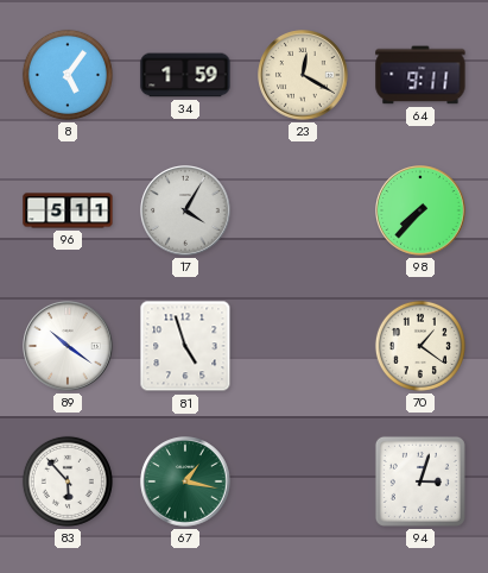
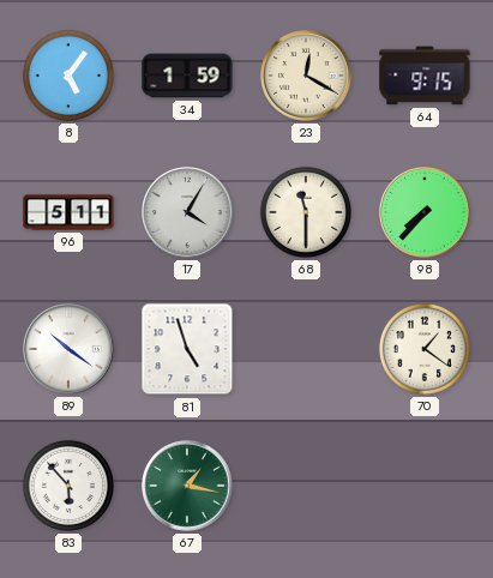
64: 9:11 -> 9:15
68: none -> 11:30
94: 3:03 -> none
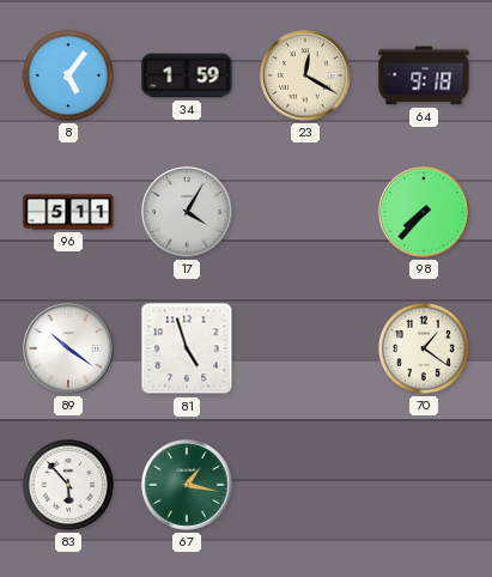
64: 9:15 -> 9:18
68: 11:30 -> none
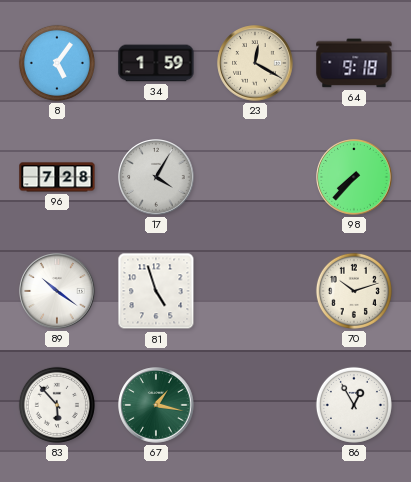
96: 5:11 -> 7:28
70: 1:21 -> 10:12
86: none -> 12:55
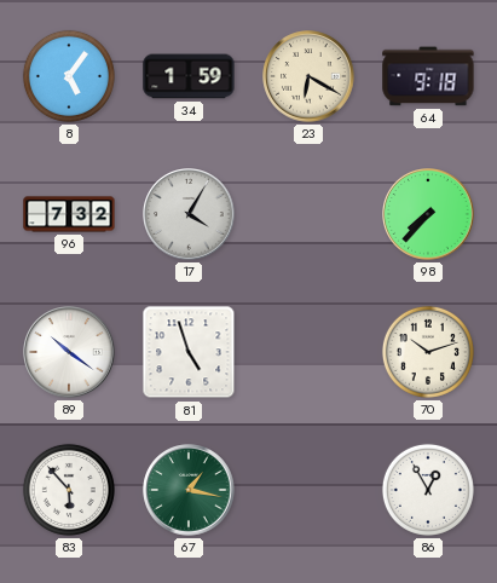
23: 12:20 -> 6:20
96: 7:28 -> 7:32
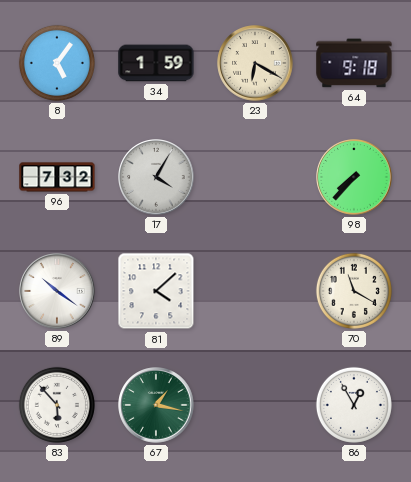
81: 4:57 -> 4:08
70: 10:12 -> 11:20
